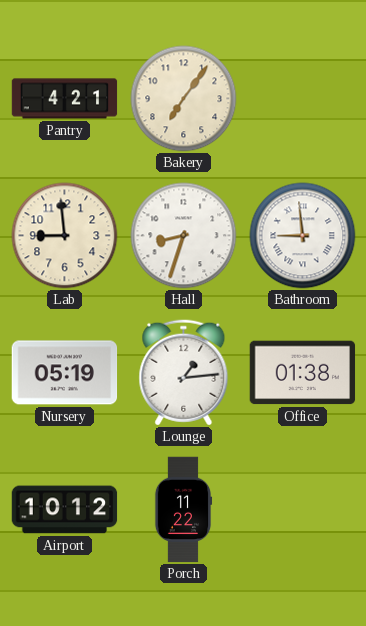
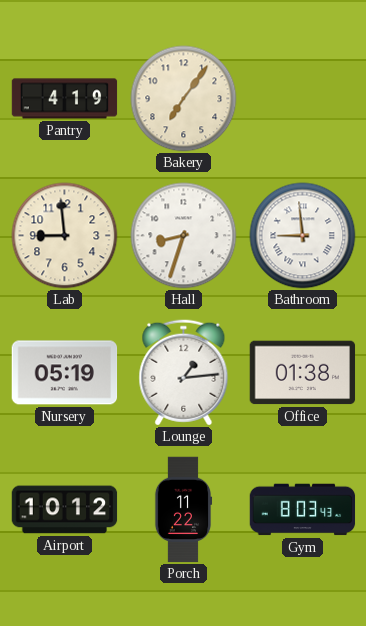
Pantry: 4:21 -> 4:19
Gym: none -> 8:03
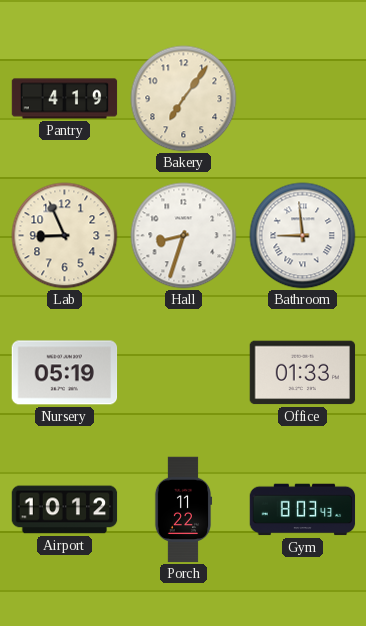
Lab: 8:59 -> 8:56
Lounge: 1:14 -> none
Office: 01:38 -> 01:33
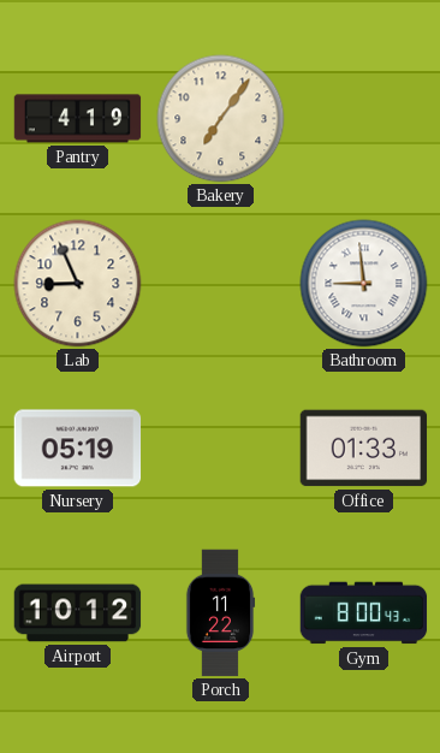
Hall: 8:33 -> none
Gym: 8:03 -> 8:00
